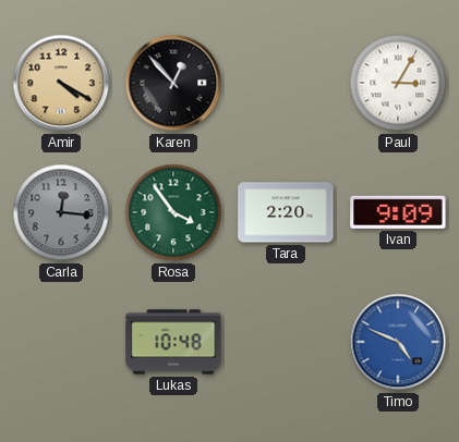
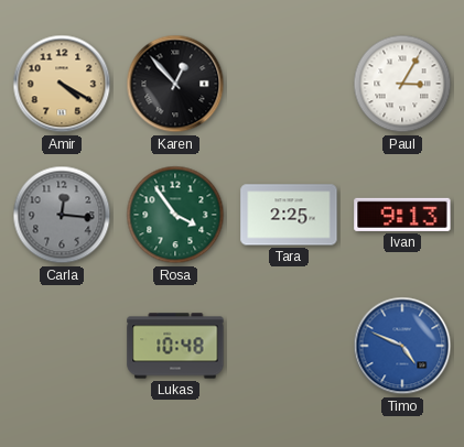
Tara: 2:20 -> 2:25
Ivan: 9:09 -> 9:13
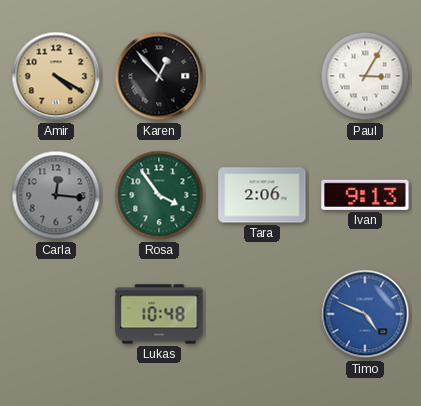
Tara: 2:25 -> 2:06
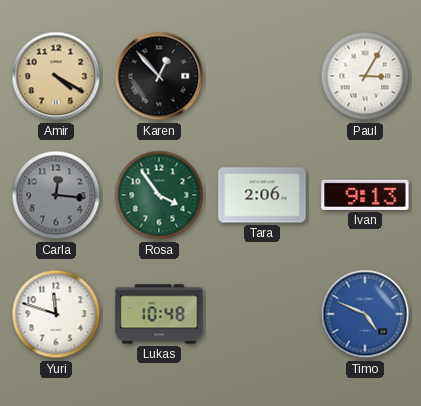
Yuri: none -> 11:48
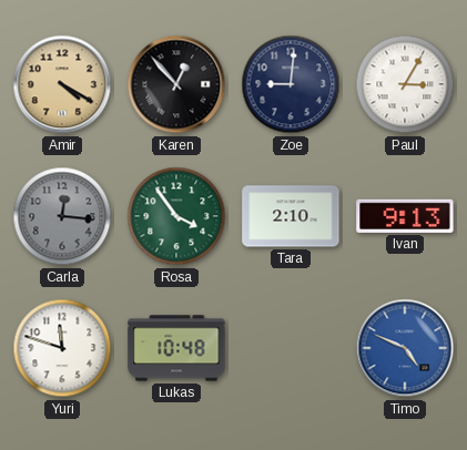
Zoe: none -> 9:01
Tara: 2:06 -> 2:10
